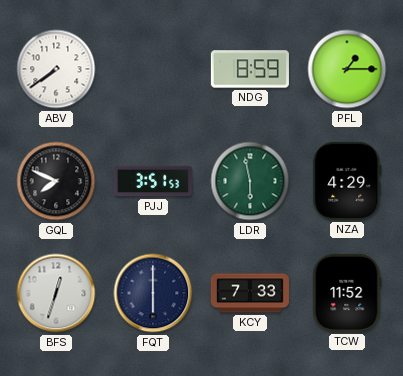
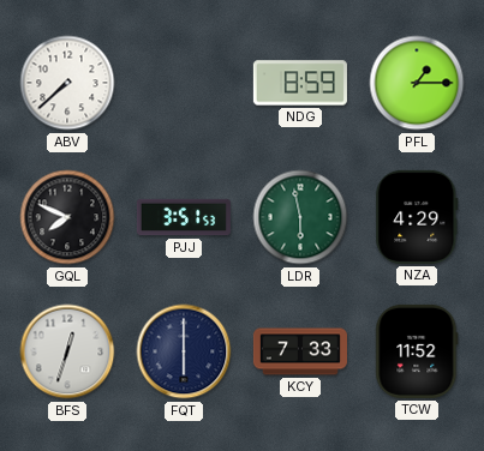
ABV: 7:39 -> 7:38
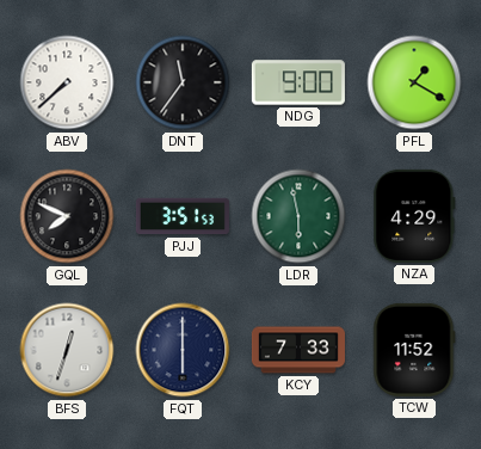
DNT: none -> 11:36
NDG: 8:59 -> 9:00
PFL: 1:15 -> 1:20
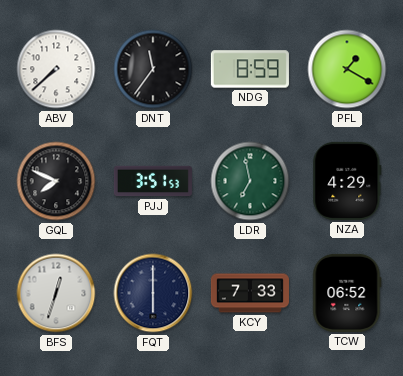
NDG: 9:00 -> 8:59
LDR: 5:58 -> 6:58
TCW: 11:52 -> 06:52
